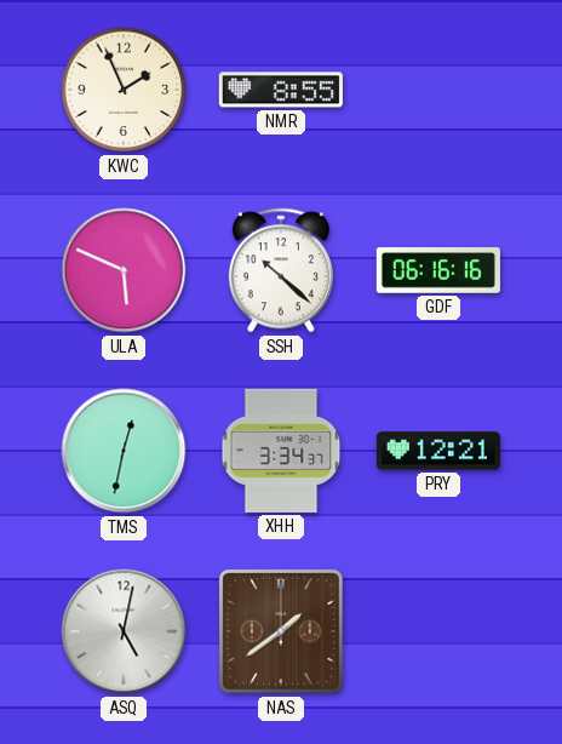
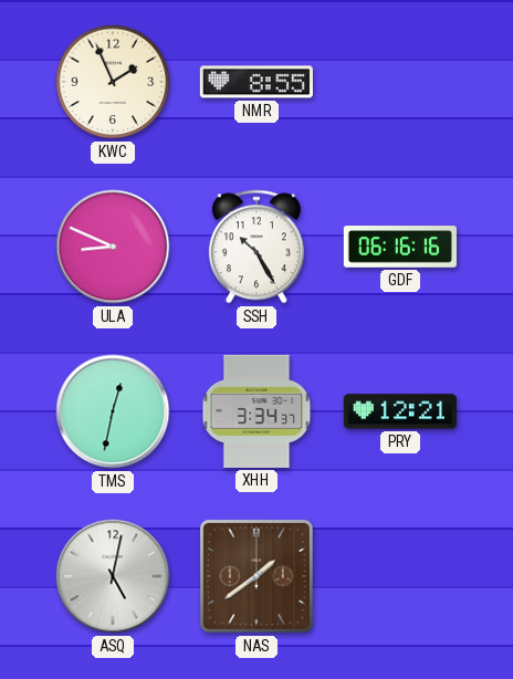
ULA: 5:49 -> 8:49
SSH: 10:22 -> 10:25
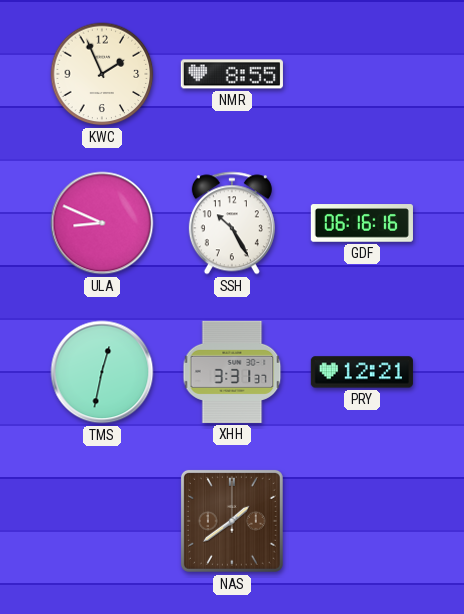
XHH: 3:34 -> 3:31
ASQ: 5:02 -> none
